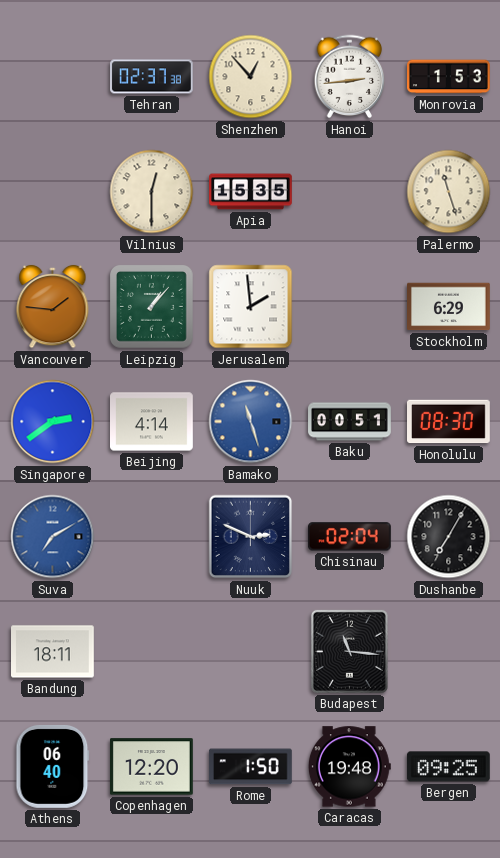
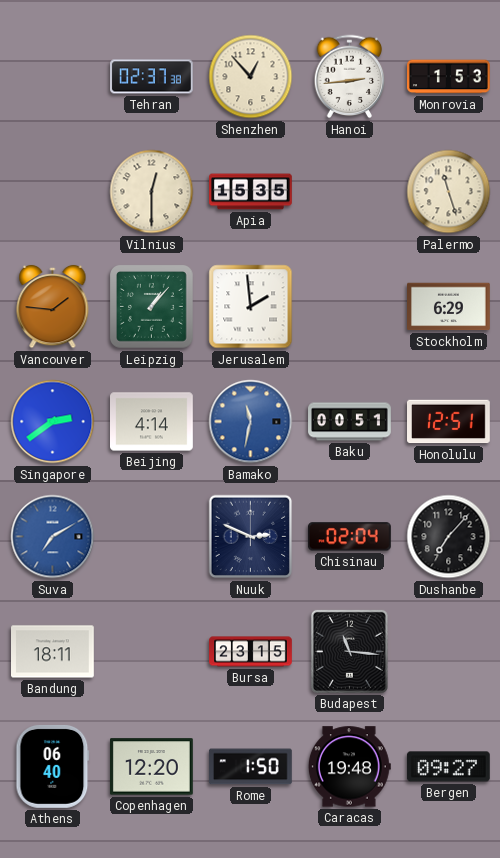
Bamako: 11:27 -> 11:32
Honolulu: 08:30 -> 12:51
Dushanbe: 7:05 -> 7:07
Bursa: none -> 23:15
Bergen: 09:25 -> 09:27
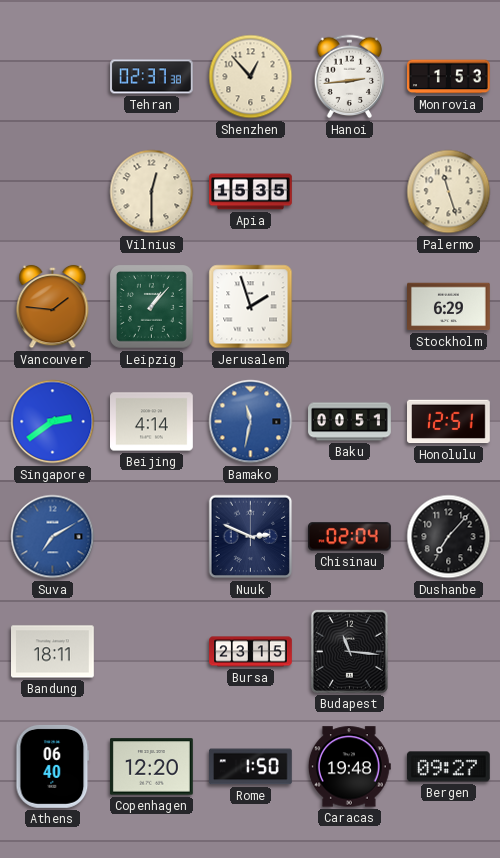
Jerusalem: 1:59 -> 1:57
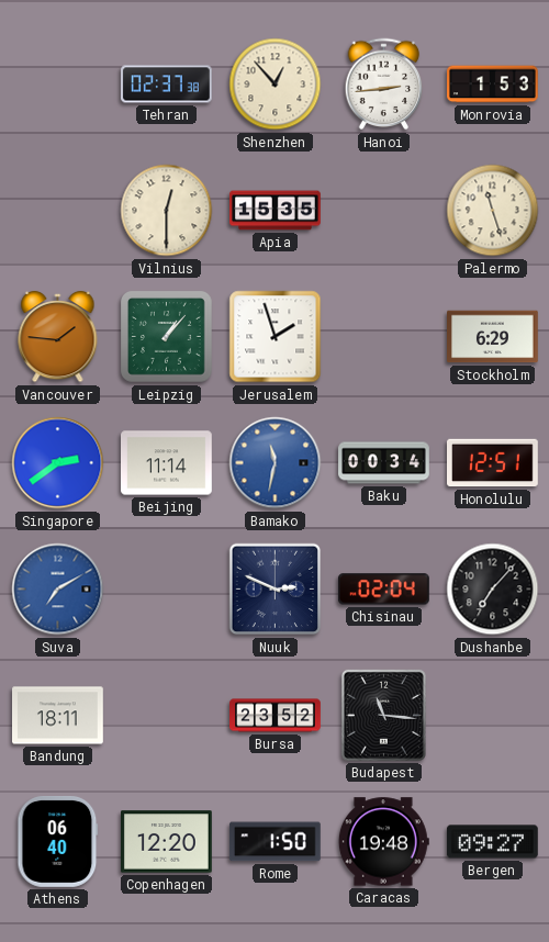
Beijing: 4:14 -> 11:14
Baku: 00:51 -> 00:34
Bursa: 23:15 -> 23:52
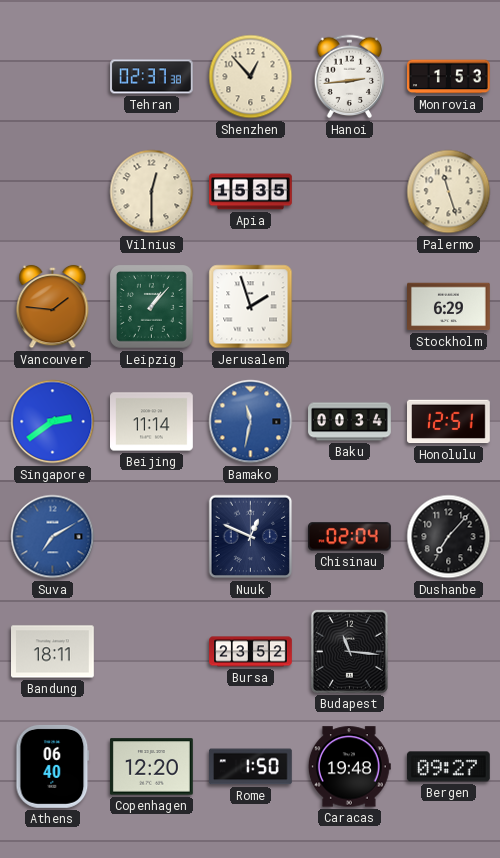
Nuuk: 2:49 -> 12:49
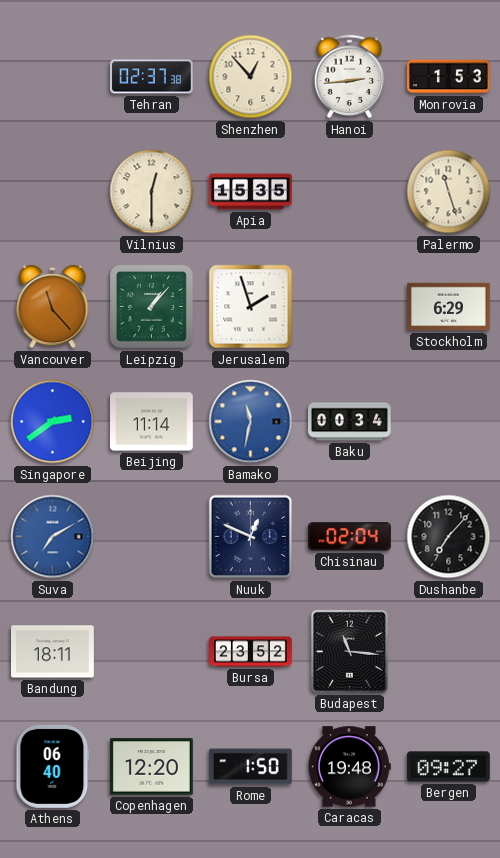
Vancouver: 1:46 -> 11:23
Honolulu: 12:51 -> none
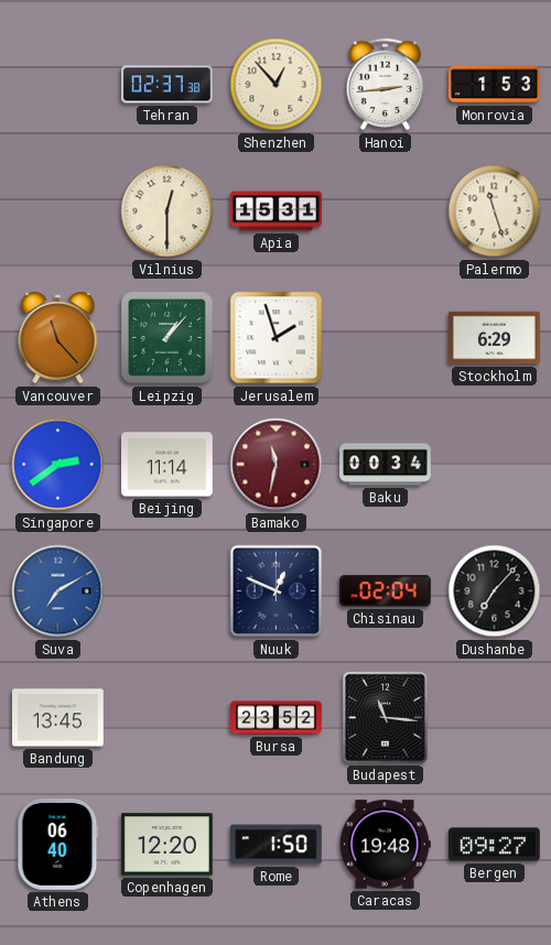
Apia: 15:35 -> 15:31
Bamako dial: blue -> burgundy
Bandung: 18:11 -> 13:45
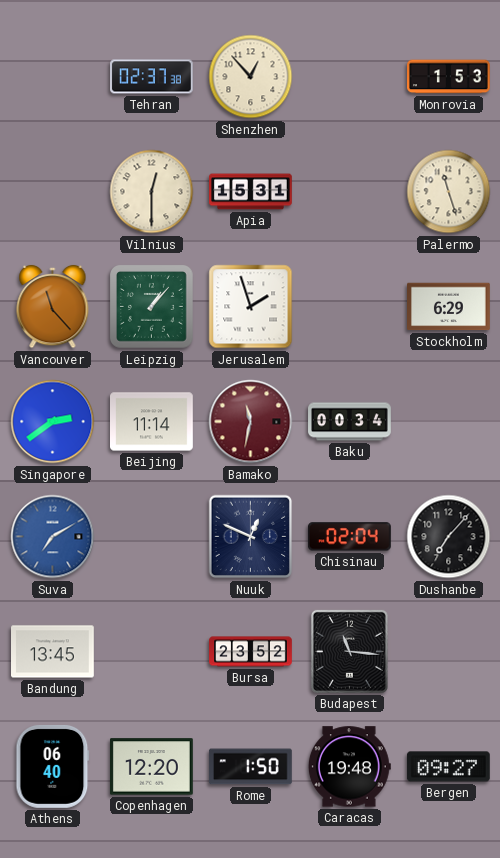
Hanoi: 2:44 -> none
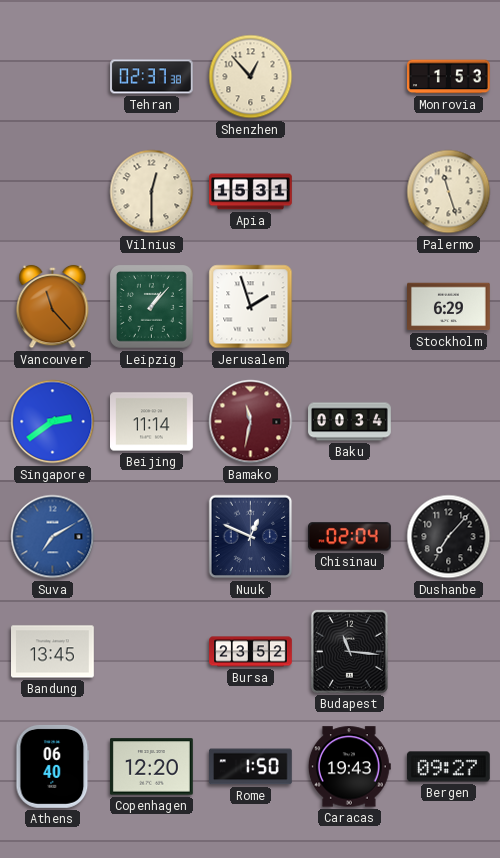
Caracas: 19:48 -> 19:43
